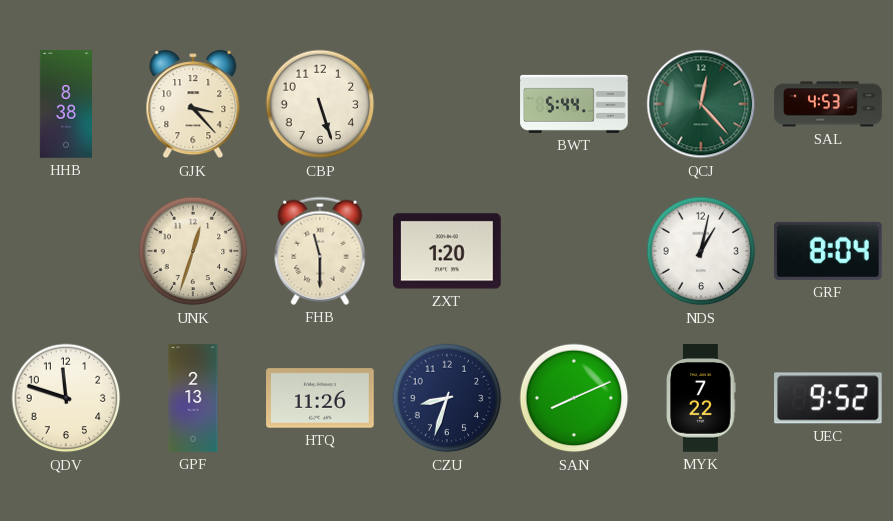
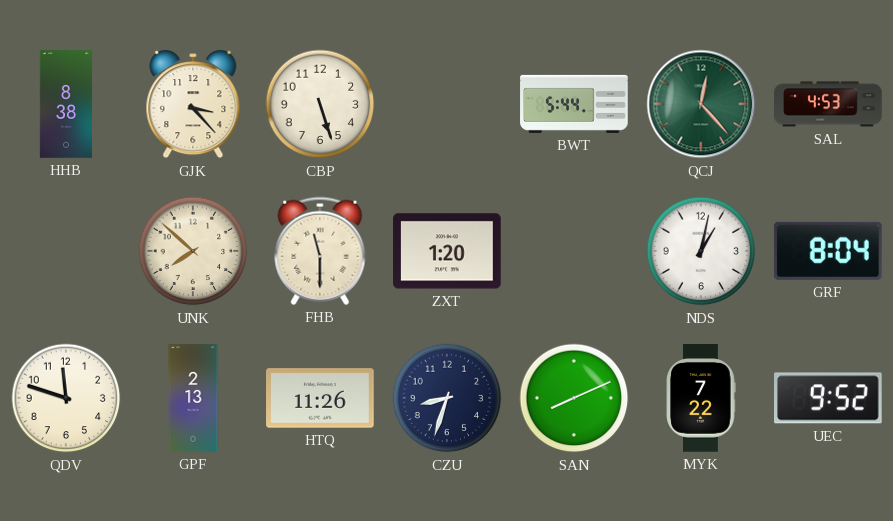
UNK: 12:33 -> 7:52
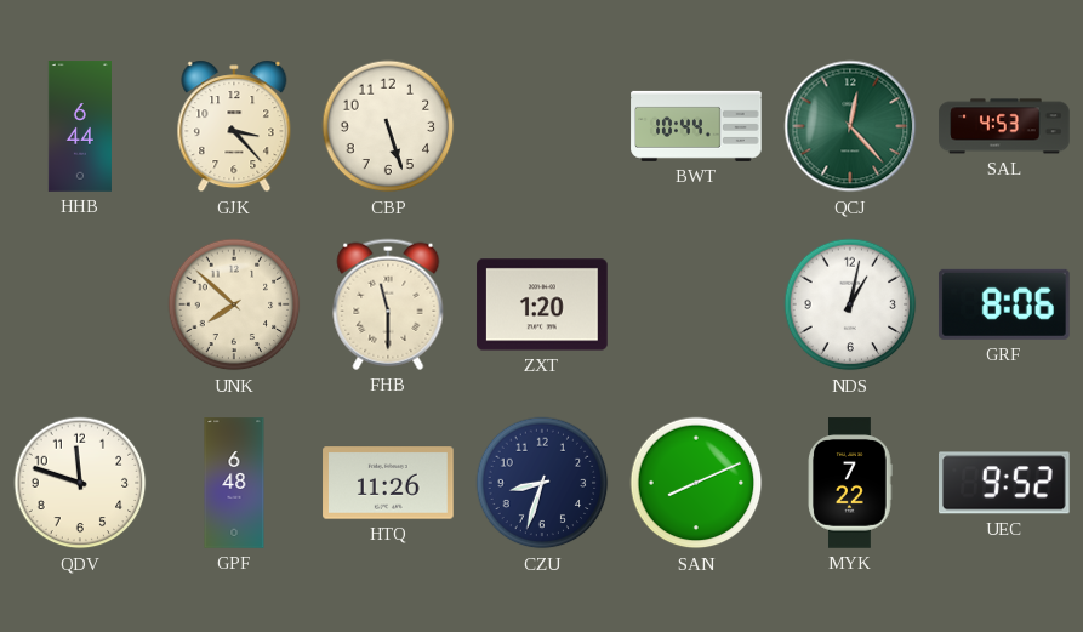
HHB: 8:38 -> 6:44
BWT: 5:44 -> 10:44
GRF: 8:04 -> 8:06
GPF: 2:13 -> 6:48
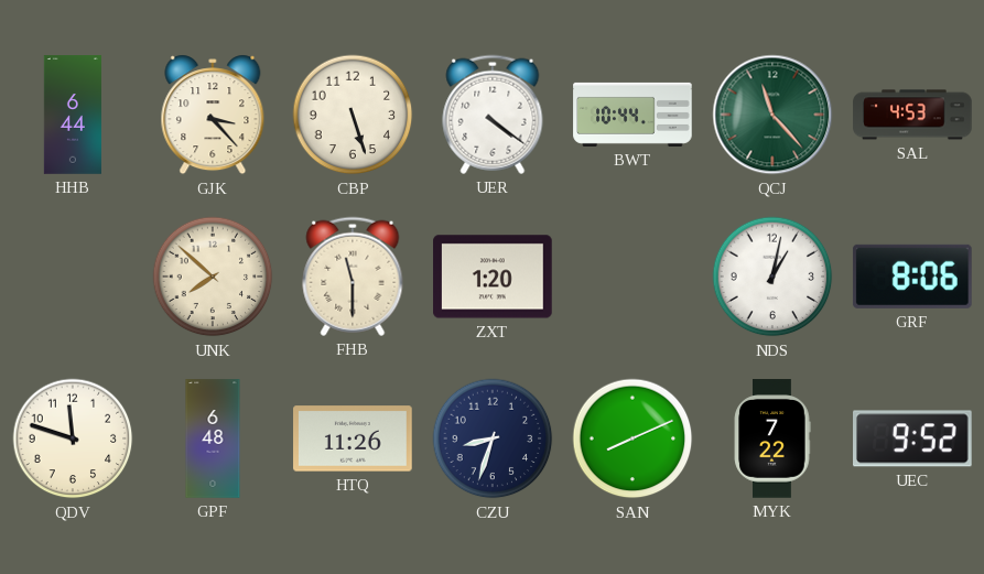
UER: none -> 4:21
QCJ: 12:23 -> 11:23
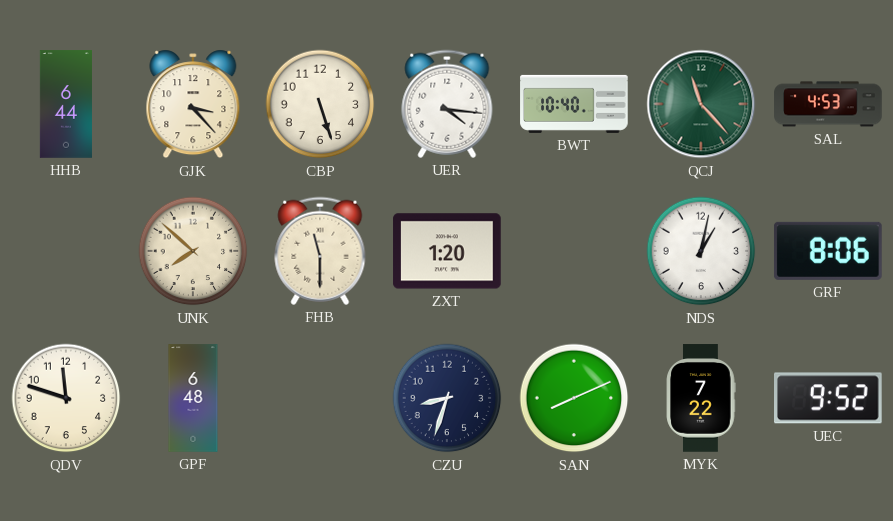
UER: 4:21 -> 4:16
BWT: 10:44 -> 10:40
HTQ: 11:26 -> none
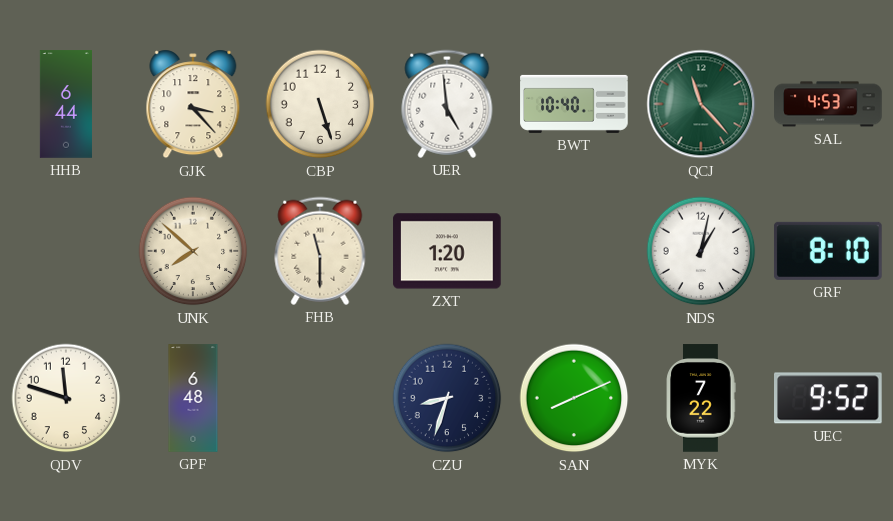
UER: 4:16 -> 4:59
GRF: 8:06 -> 8:10
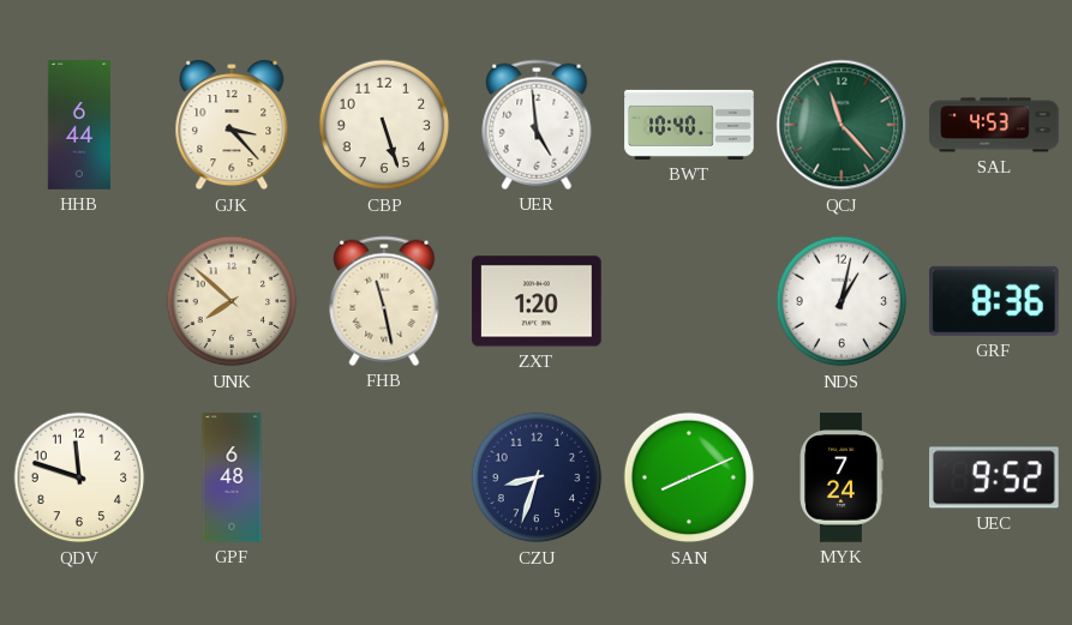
FHB: 11:30 -> 11:28
GRF: 8:10 -> 8:36
MYK: 7:22 -> 7:24
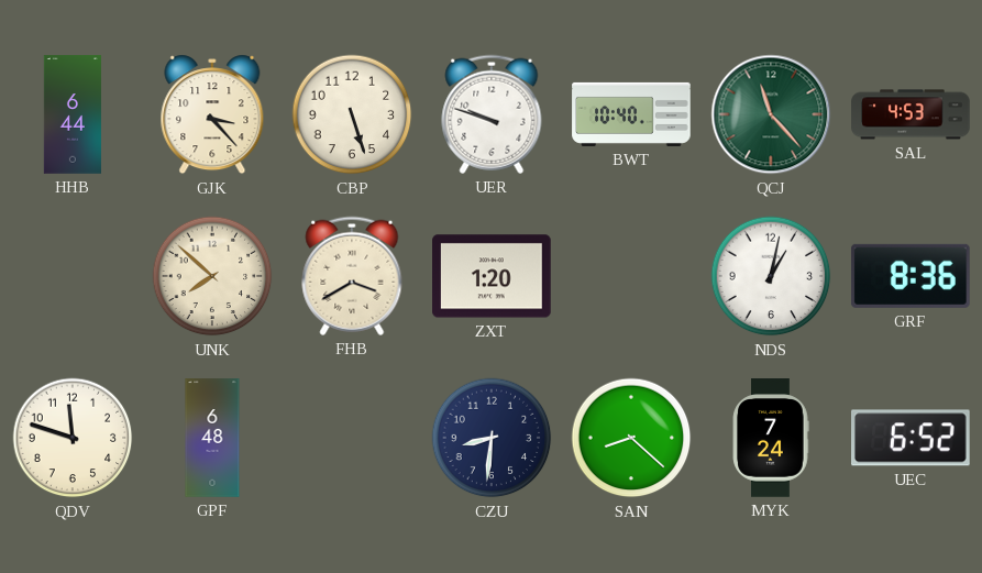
UER: 4:59 -> 9:48
FHB: 11:28 -> 3:40
CZU: 8:33 -> 8:31
SAN: 8:11 -> 8:22
UEC: 9:52 -> 6:52
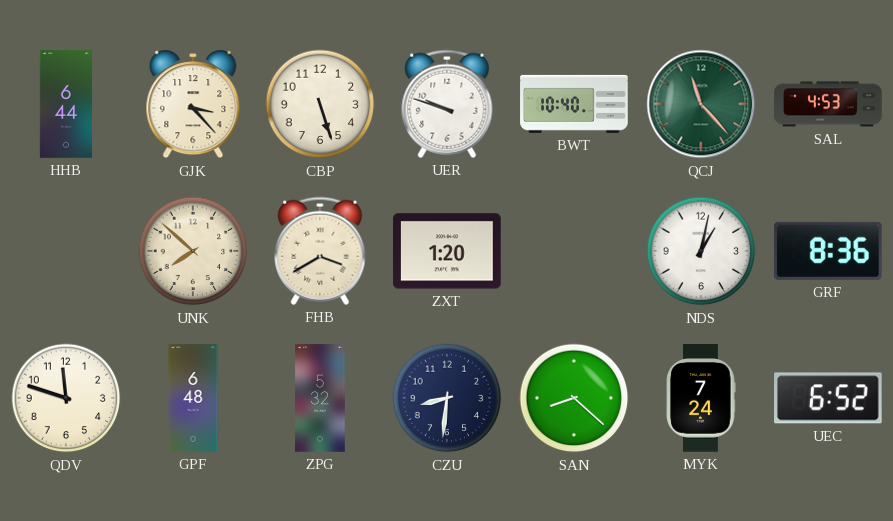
ZPG: none -> 5:32
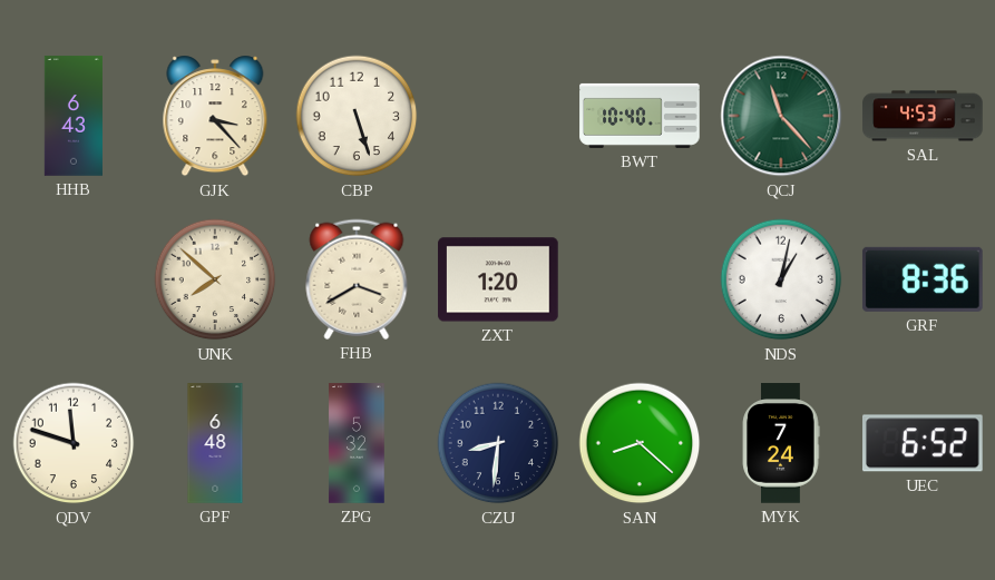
HHB: 6:44 -> 6:43
UER: 9:48 -> none
